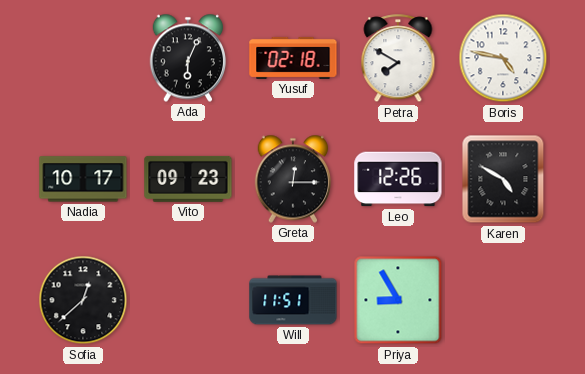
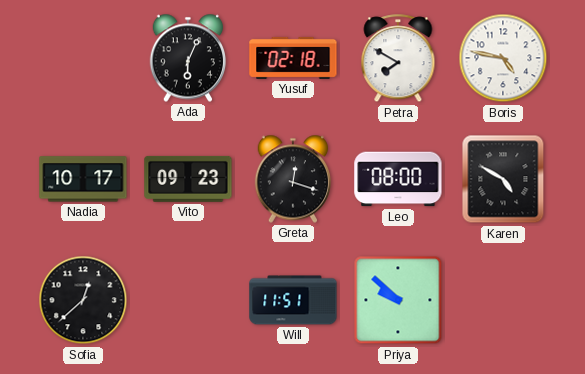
Greta: 12:15 -> 12:18
Leo: 12:26 -> 08:00
Priya: 8:55 -> 9:52
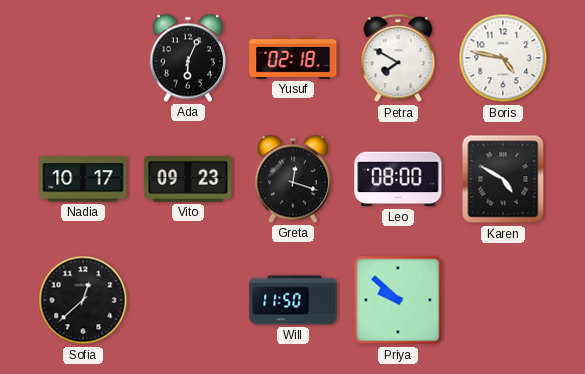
Will: 11:51 -> 11:50
